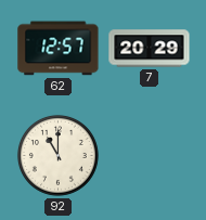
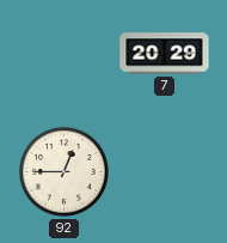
62: 12:57 -> none
92: 11:00 -> 12:45
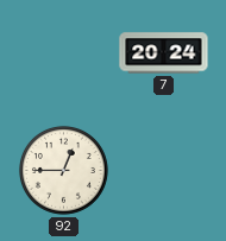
7: 20:29 -> 20:24
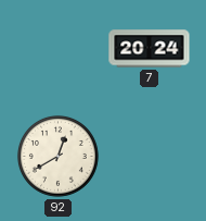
92: 12:45 -> 12:40
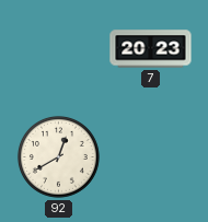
7: 20:24 -> 20:23
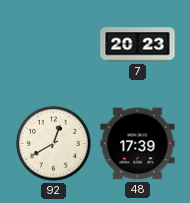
48: none -> 17:39
